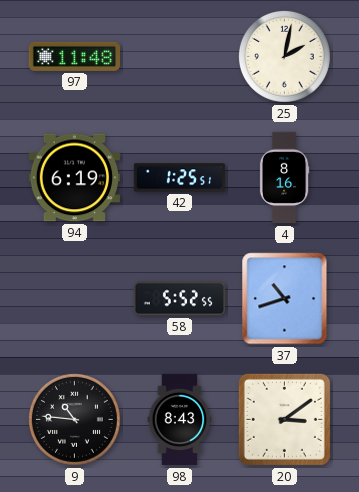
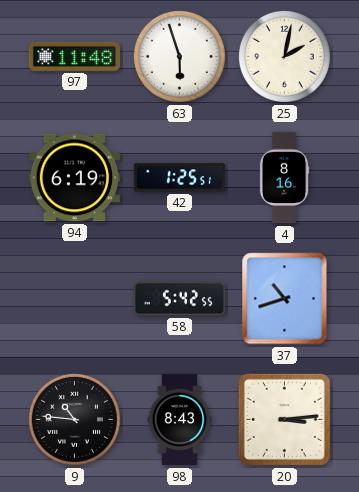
63: none -> 5:57
58: 5:52 -> 5:42
20: 3:09 -> 3:14
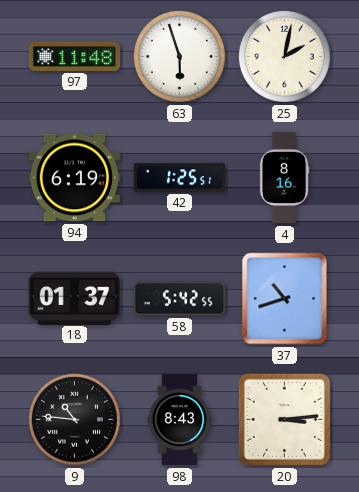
18: none -> 01:37
